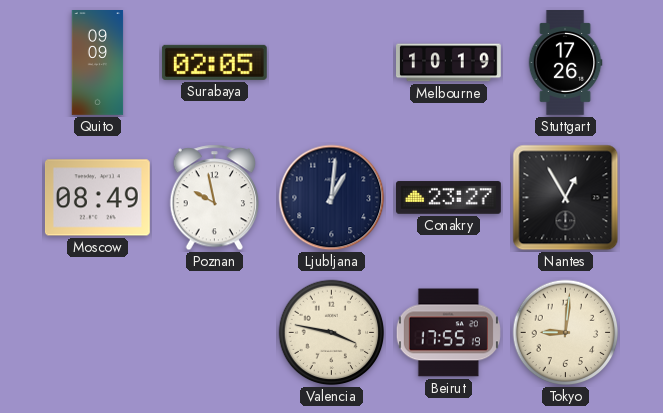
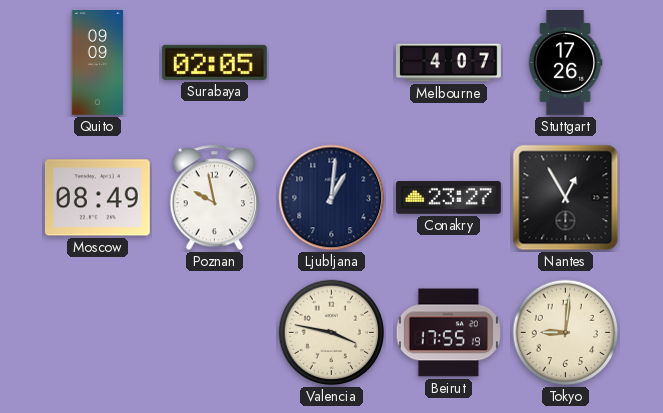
Melbourne: 10:19 -> 4:07
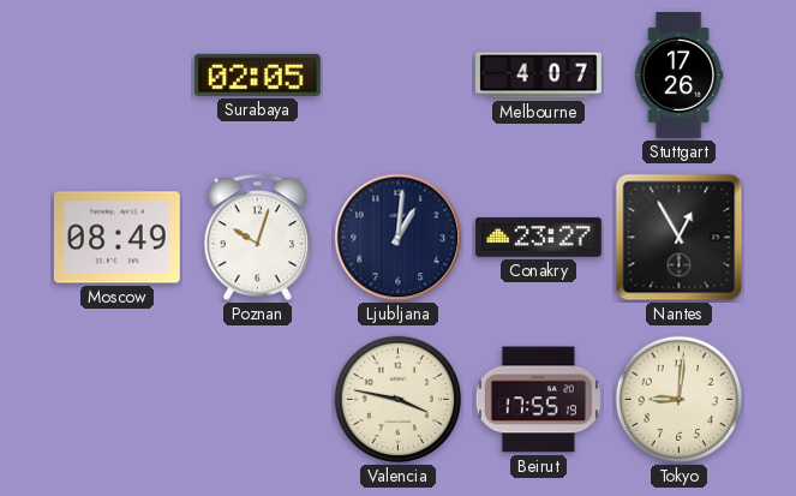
Quito: 09:09 -> none
Poznan: 9:58 -> 10:03
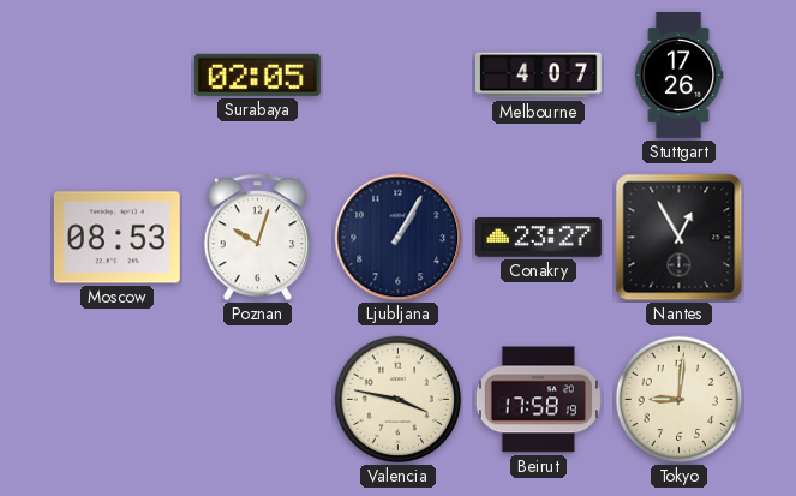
Moscow: 08:49 -> 08:53
Ljubljana: 1:01 -> 1:05
Beirut: 17:55 -> 17:58
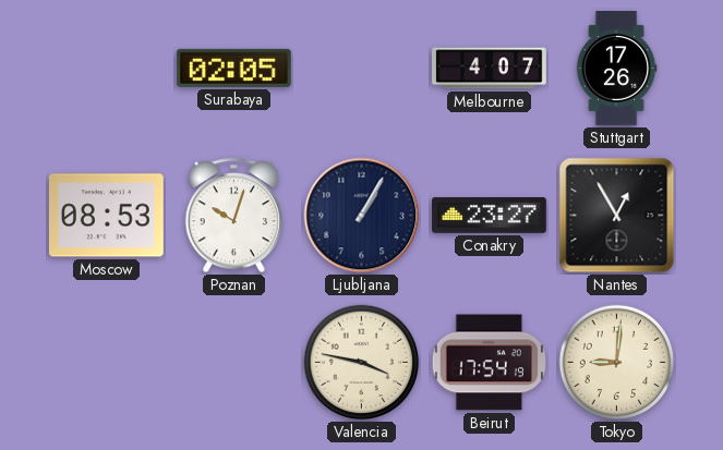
Beirut: 17:58 -> 17:54
